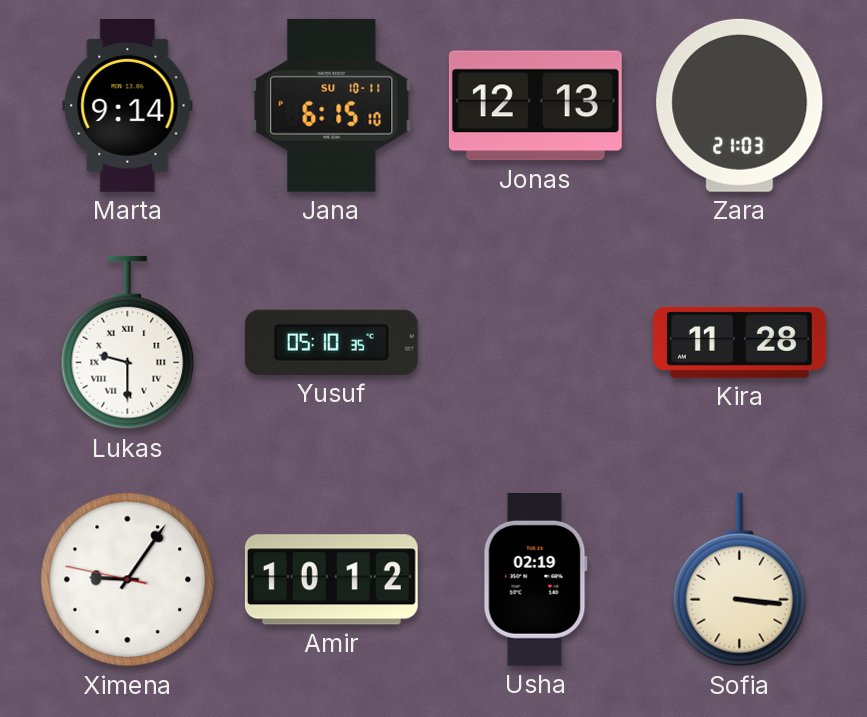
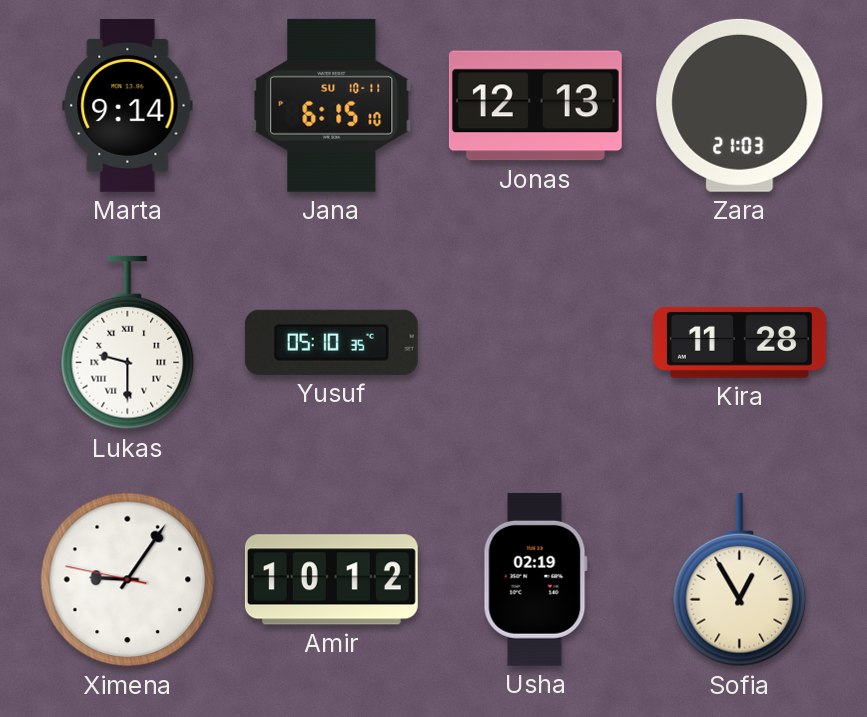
Sofia: 3:16 -> 12:55
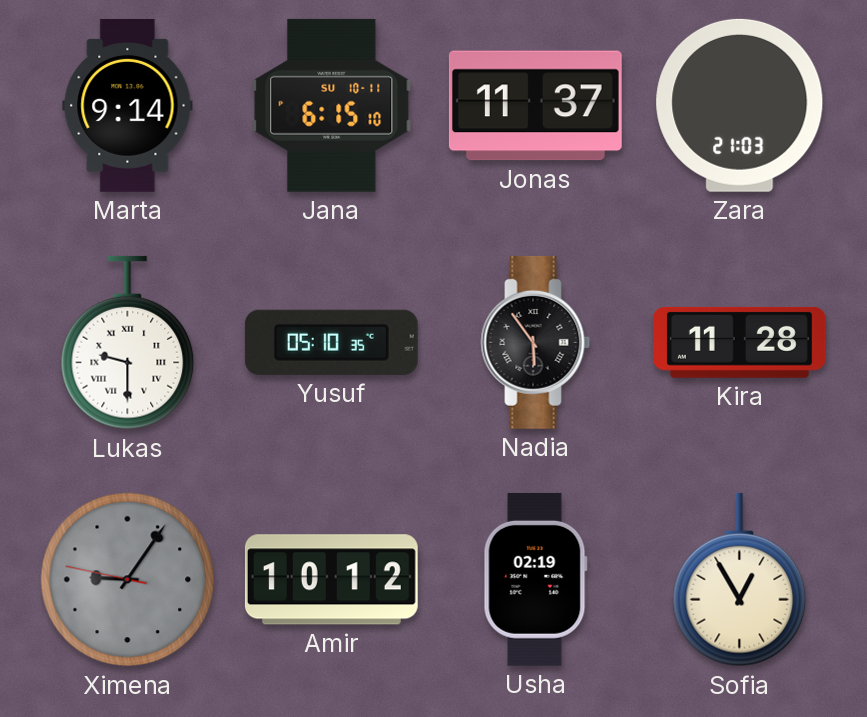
Jonas: 12:13 -> 11:37
Nadia: none -> 5:54
Ximena dial: white -> grey
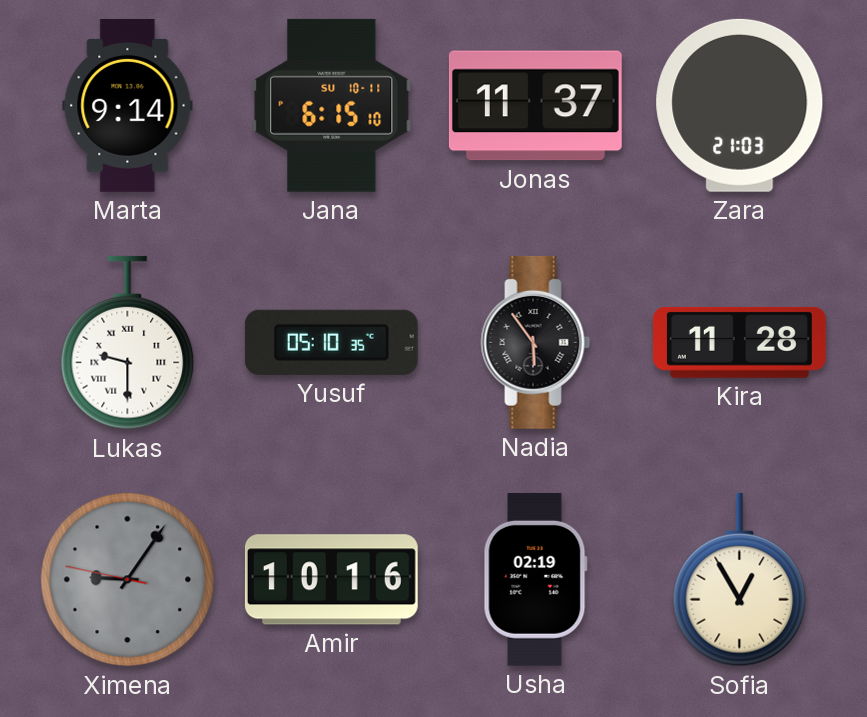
Amir: 10:12 -> 10:16
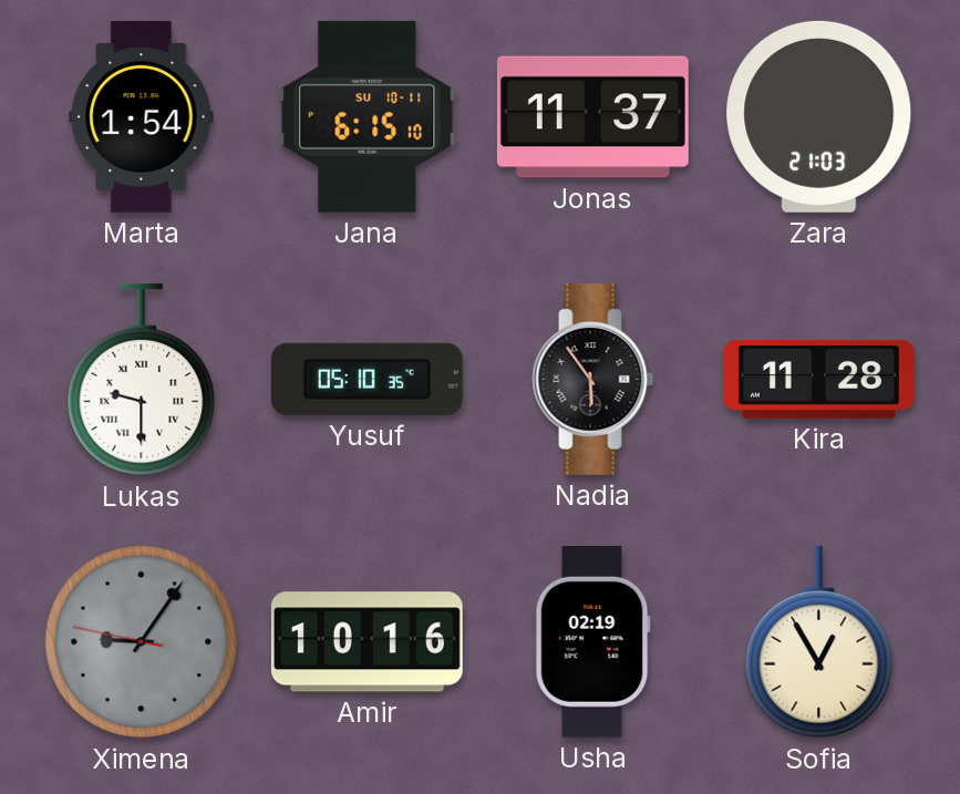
Marta: 9:14 -> 1:54
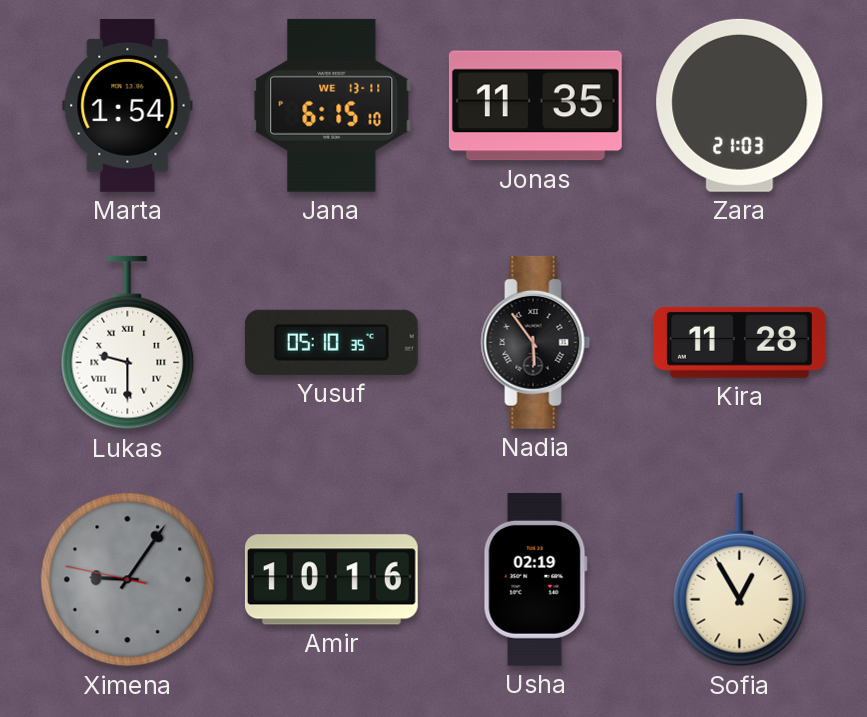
Jana date: SU 10-11 -> WE 13-11
Jonas: 11:37 -> 11:35
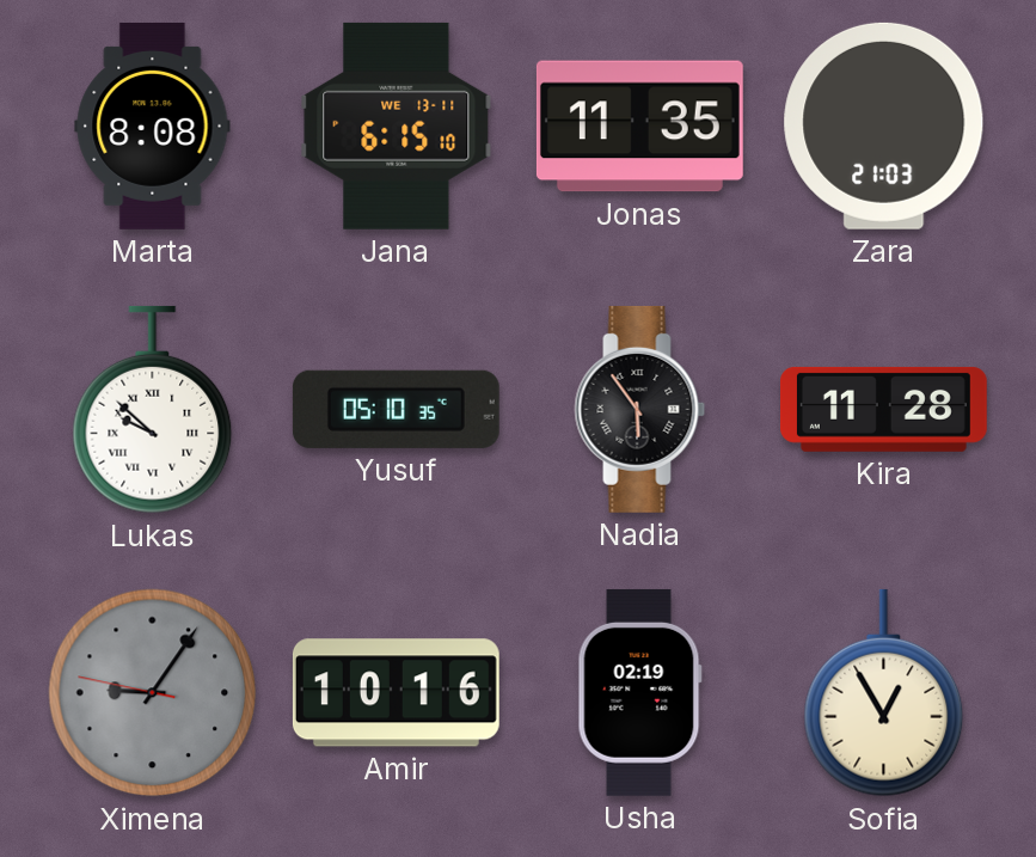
Marta: 1:54 -> 8:08
Lukas: 9:30 -> 9:52
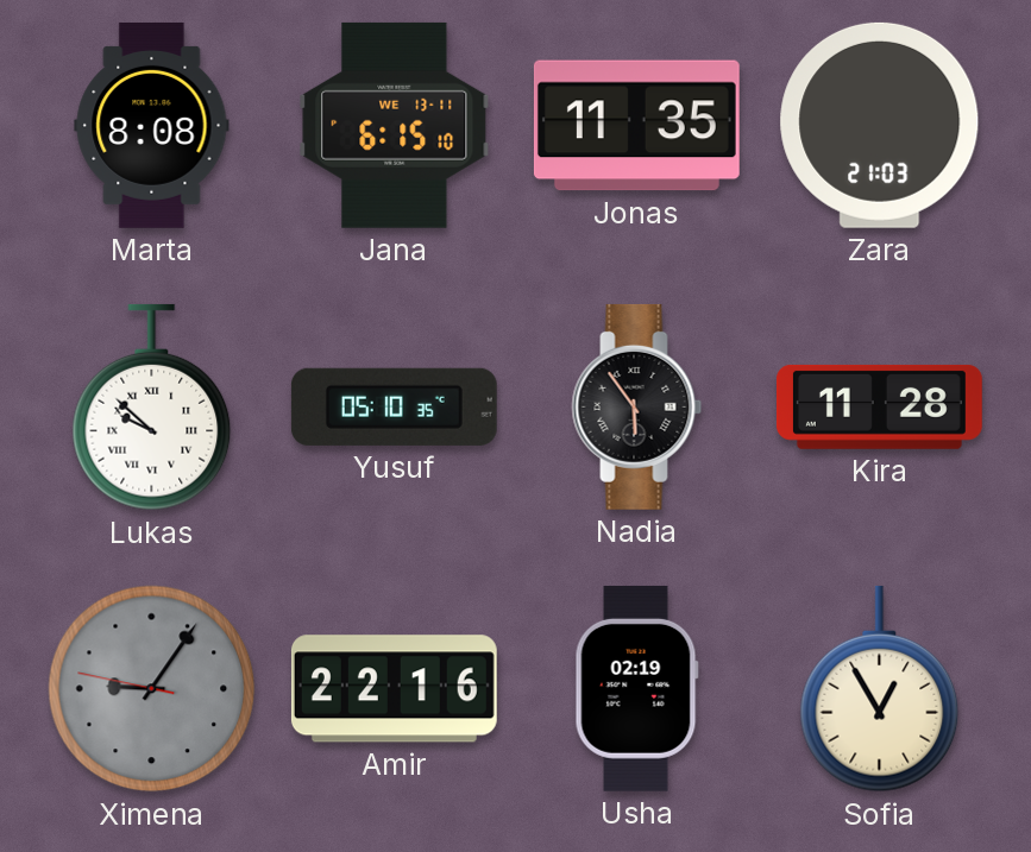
Amir: 10:16 -> 22:16
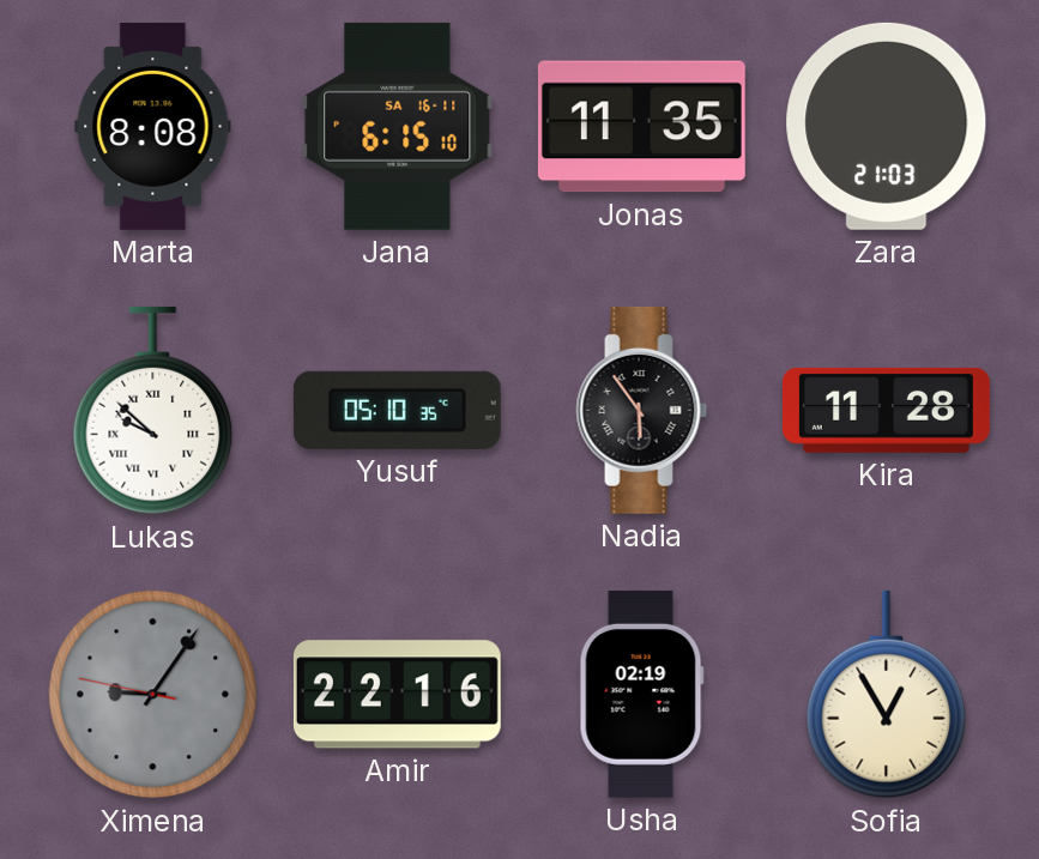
Jana date: WE 13-11 -> SA 16-11
